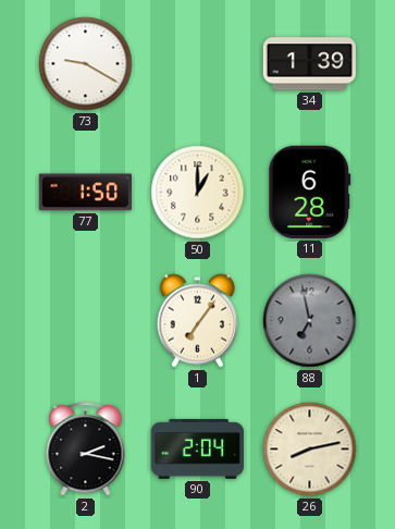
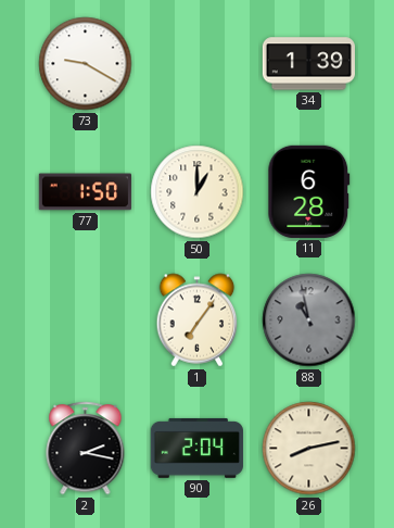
88: 6:58 -> 10:58
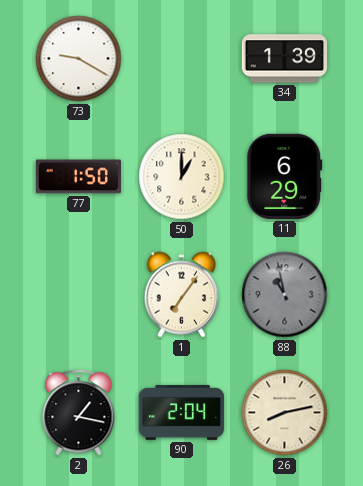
11: 6:28 -> 6:29
2: 2:17 -> 1:17
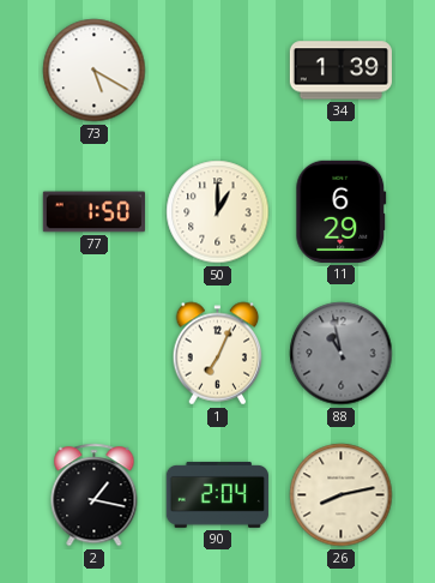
73: 9:20 -> 5:20
1: 7:06 -> 7:04
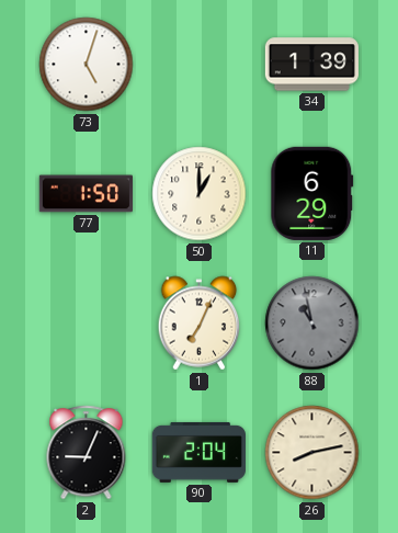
73: 5:20 -> 5:03
2: 1:17 -> 9:04
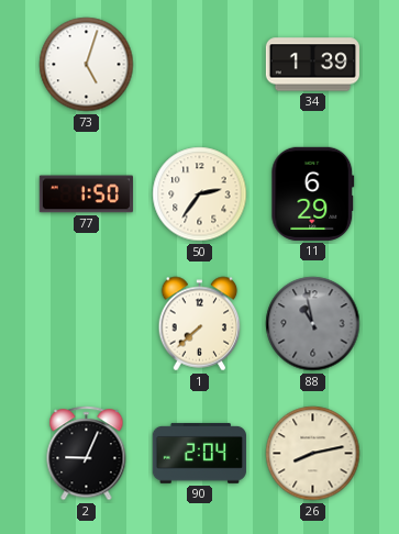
50: 1:00 -> 2:36
1: 7:04 -> 7:38
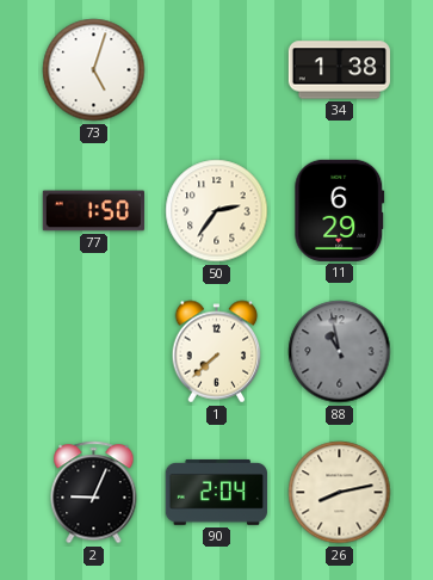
34: 1:39 -> 1:38
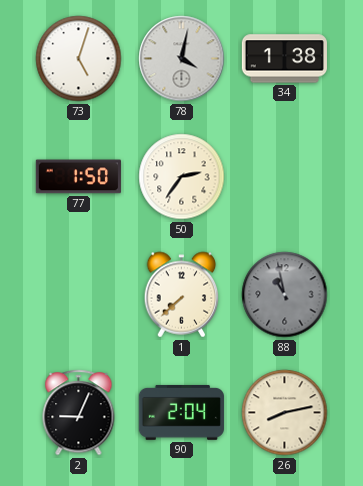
78: none -> 4:02
11: 6:29 -> none
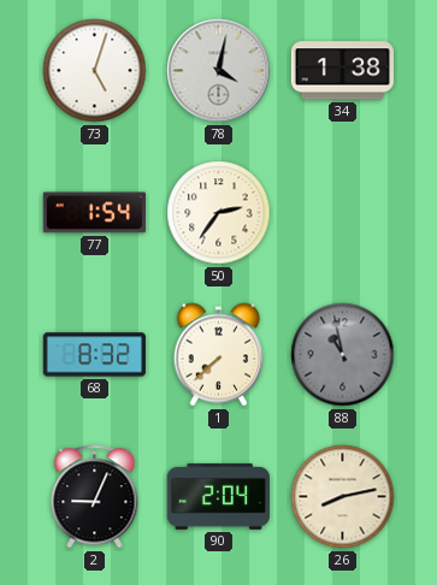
77: 1:50 -> 1:54
68: none -> 8:32
